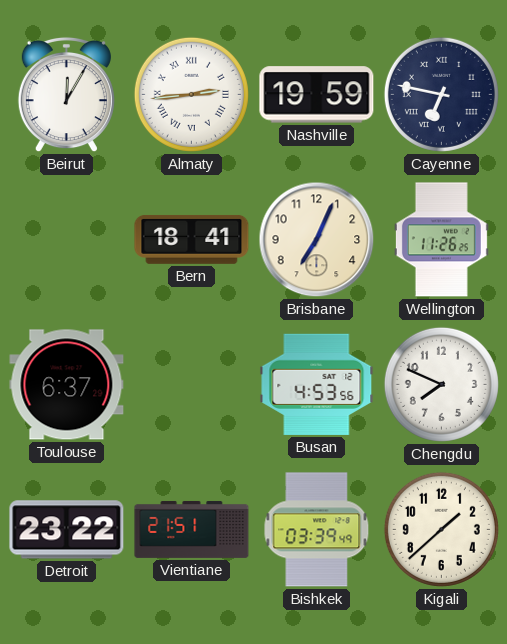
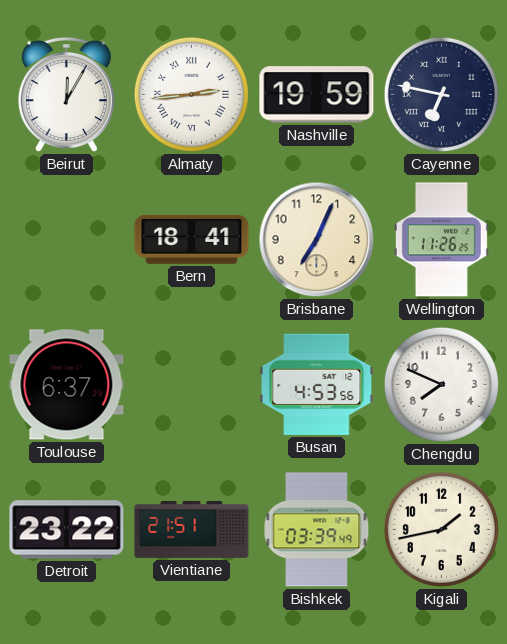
Kigali: 1:38 -> 1:43
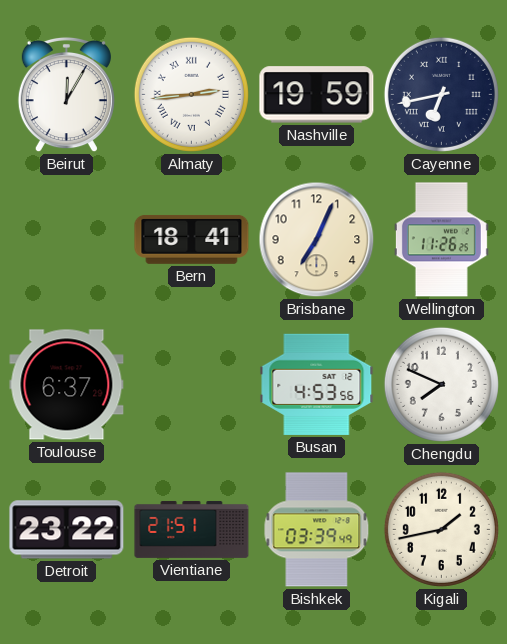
Cayenne: 6:47 -> 6:43
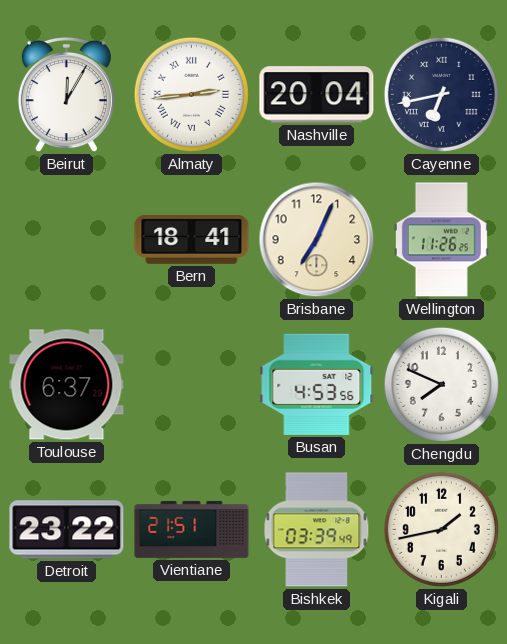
Nashville: 19:59 -> 20:04
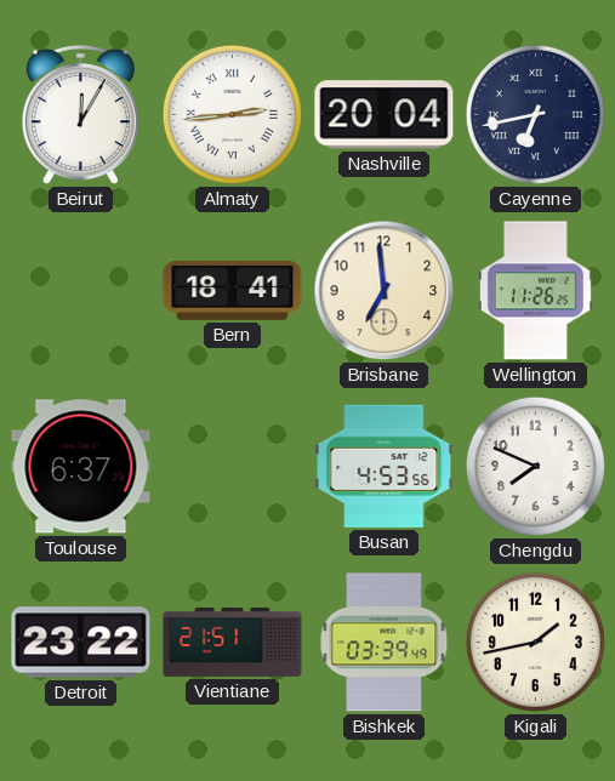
Brisbane: 7:04 -> 6:59
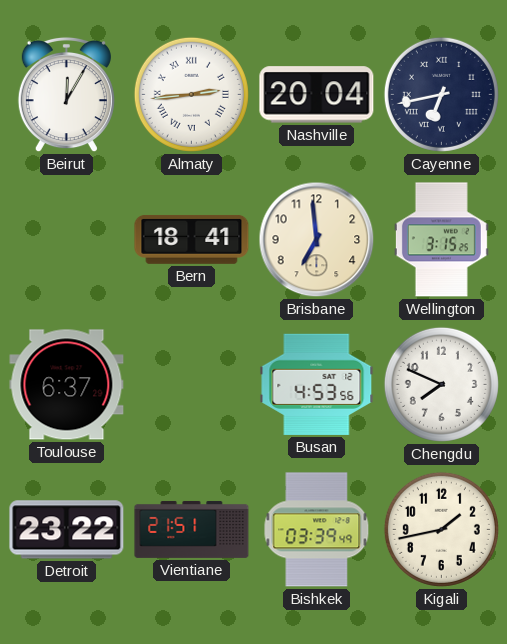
Wellington: 11:26 -> 3:15
